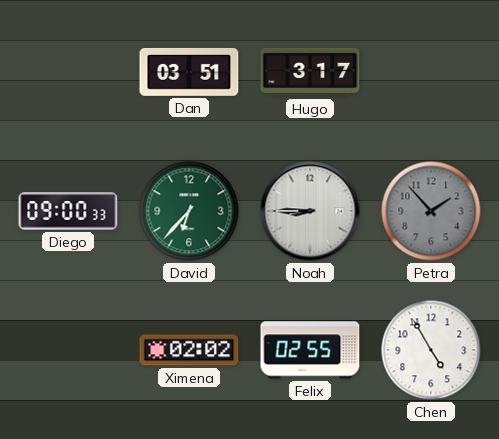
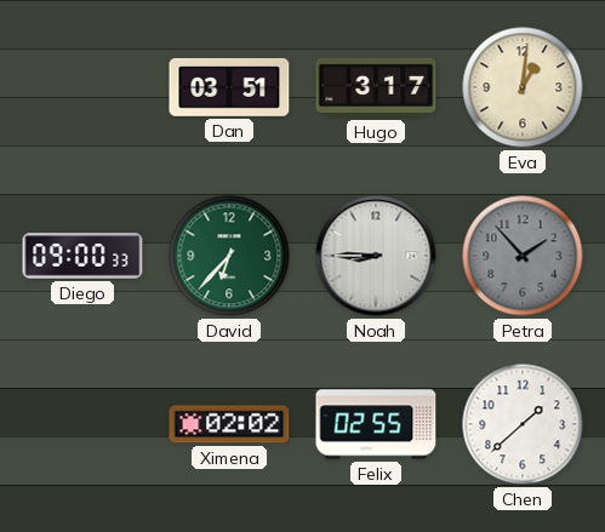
Eva: none -> 1:01
Chen: 4:55 -> 1:38
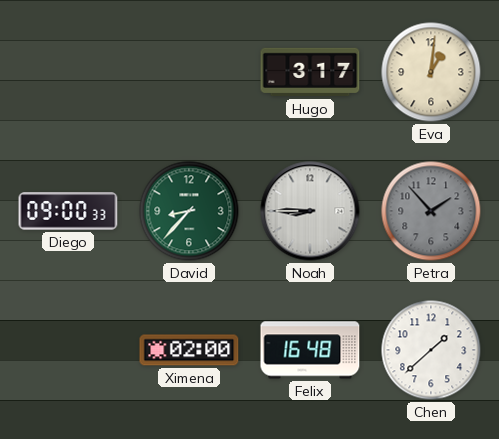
Dan: 03:51 -> none
David: 6:37 -> 8:37
Ximena: 02:02 -> 02:00
Felix: 02:55 -> 16:48
